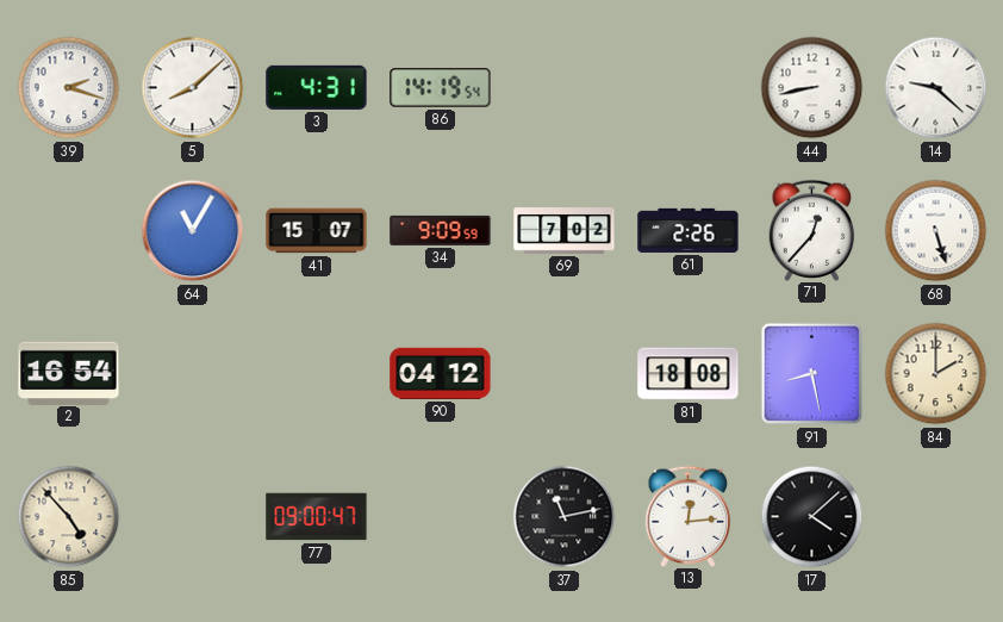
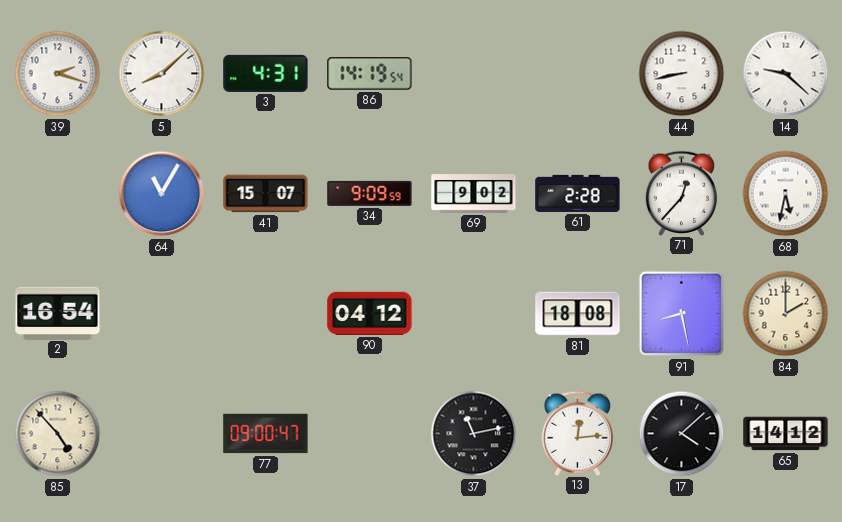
69: 7:02 -> 9:02
61: 2:26 -> 2:28
68: 5:27 -> 5:32
65: none -> 14:12
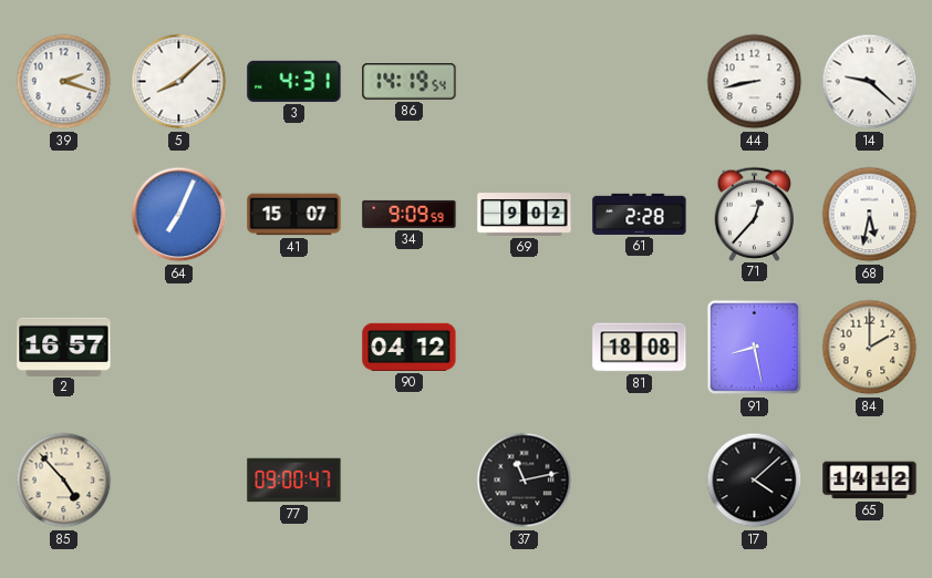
64: 11:05 -> 7:04
2: 16:54 -> 16:57
13: 12:14 -> none
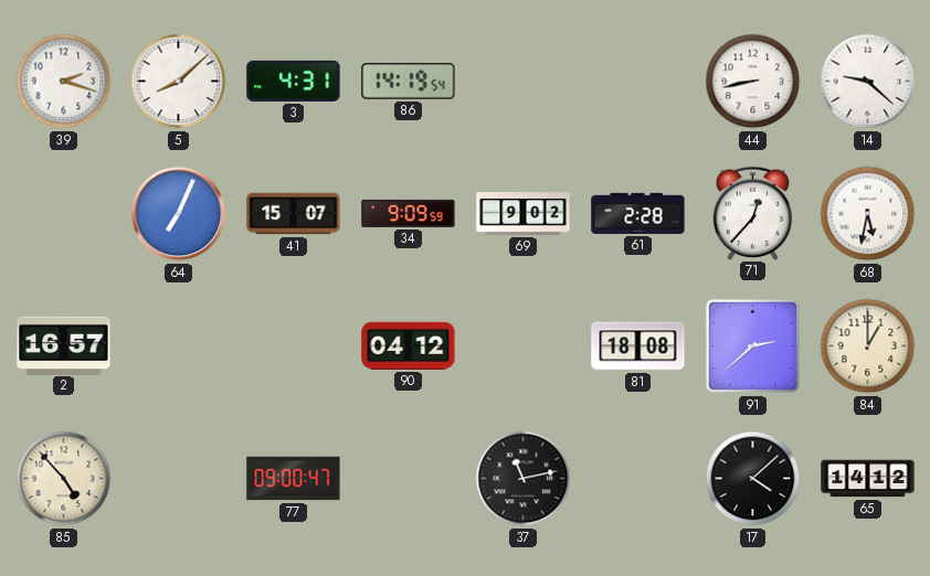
91: 8:28 -> 2:38
84: 2:00 -> 1:00
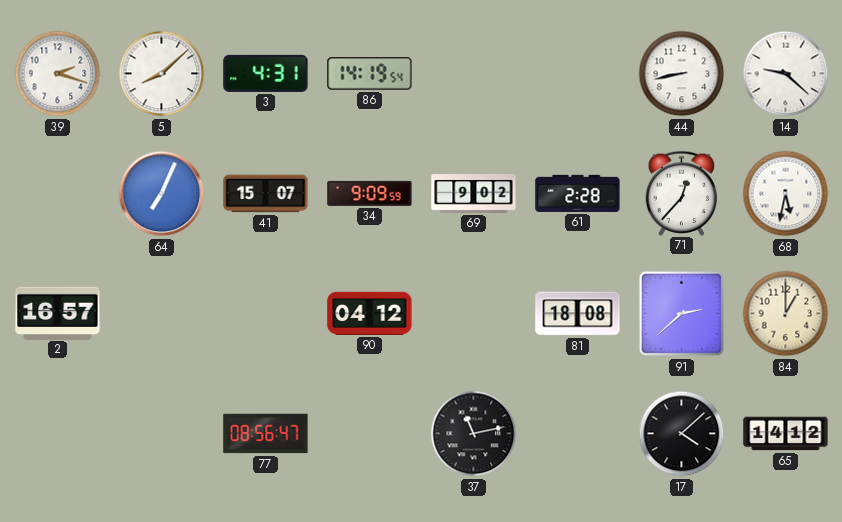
85: 4:53 -> none
77: 09:00 -> 08:56
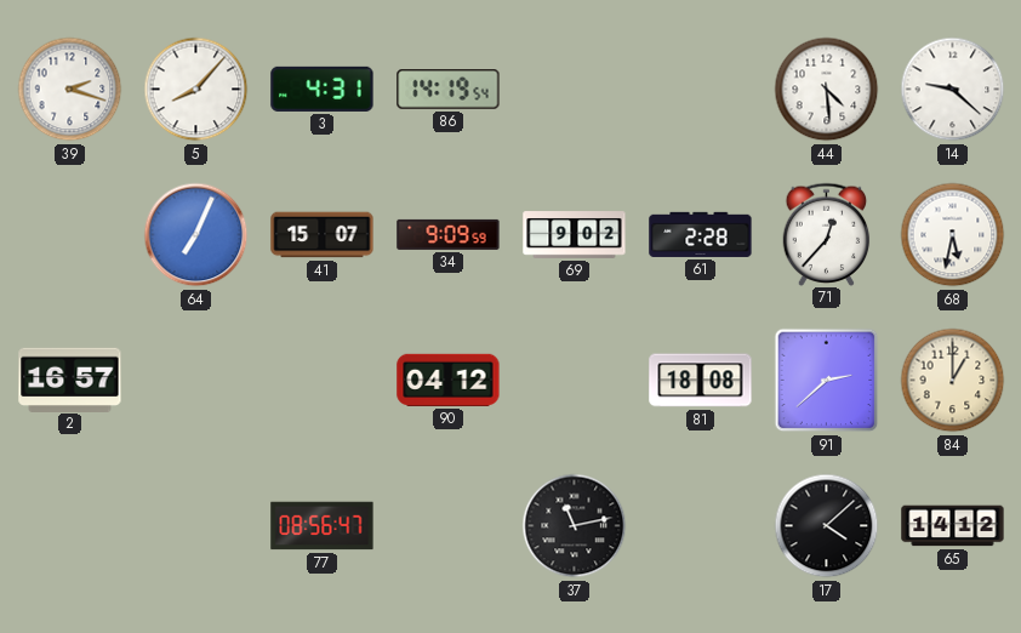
5: 8:08 -> 8:07
44: 8:43 -> 4:29
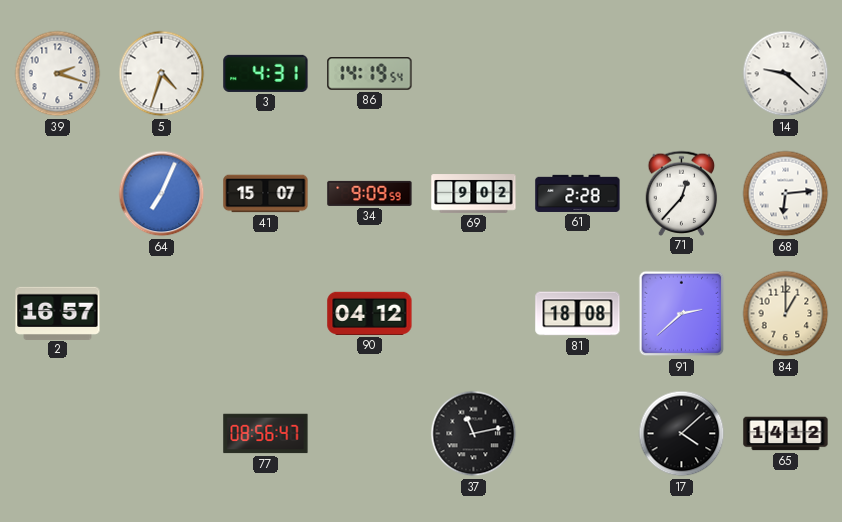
5: 8:07 -> 4:33
44: 4:29 -> none
68: 5:32 -> 6:14
